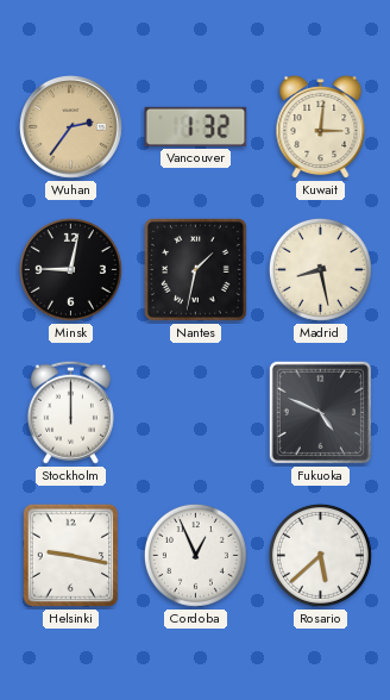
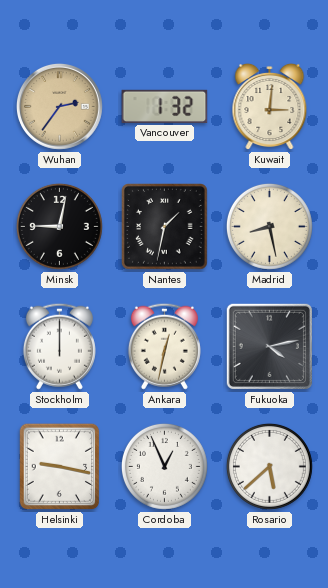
Ankara: none -> 12:32
Fukuoka: 4:49 -> 4:13
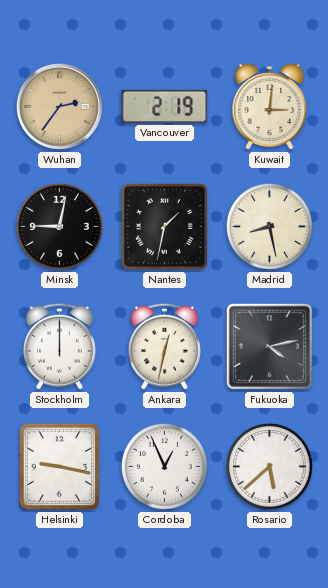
Vancouver: 1:32 -> 2:19
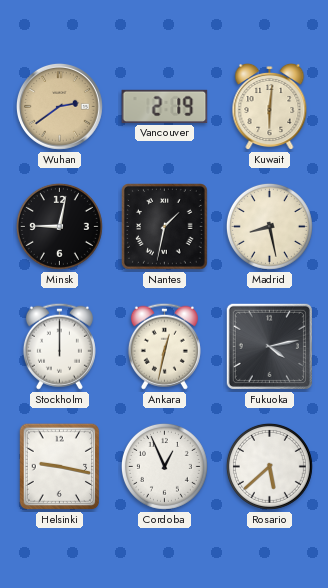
Wuhan: 2:36 -> 2:39
Kuwait: 3:01 -> 6:01
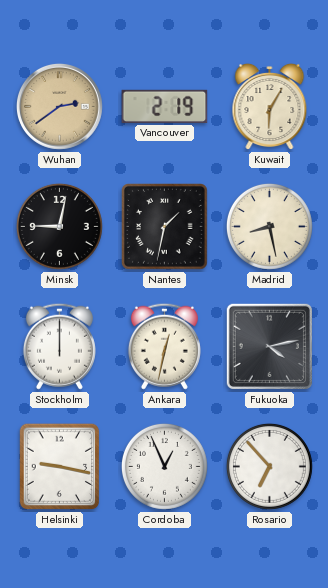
Kuwait: 6:01 -> 6:05
Rosario: 5:38 -> 6:53
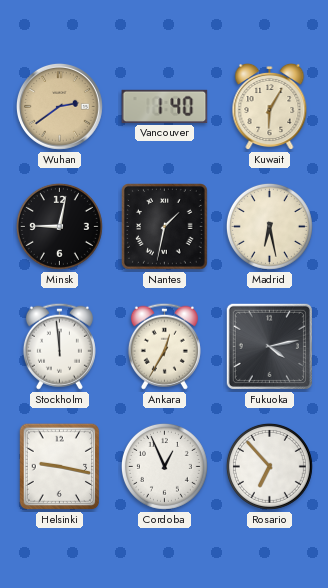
Vancouver: 2:19 -> 1:40
Madrid: 8:28 -> 6:28
Stockholm: 12:00 -> 11:59
Ankara: 12:32 -> 12:35
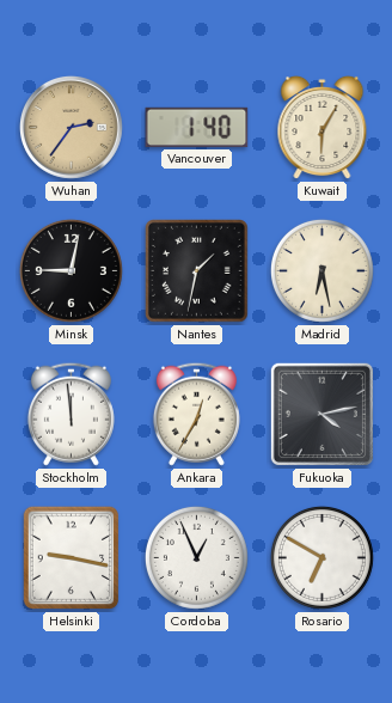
Wuhan: 2:39 -> 2:36
Rosario: 6:53 -> 6:50
